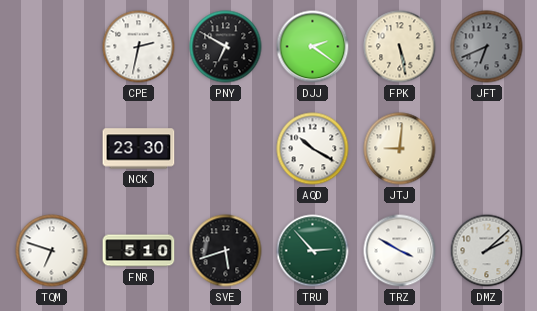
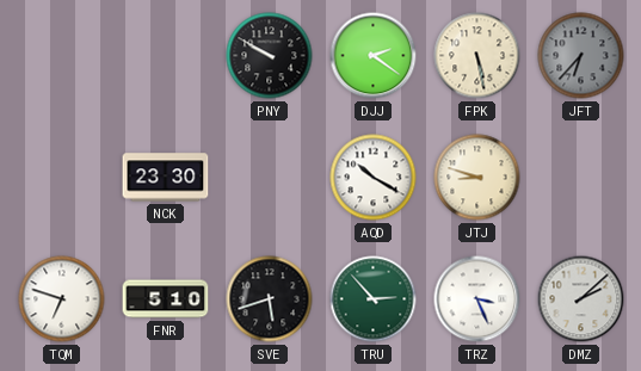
CPE: 2:32 -> none
PNY: 6:50 -> 9:50
JFT: 6:41 -> 6:37
JTJ: 9:01 -> 8:48
TRZ: 3:50 -> 3:26
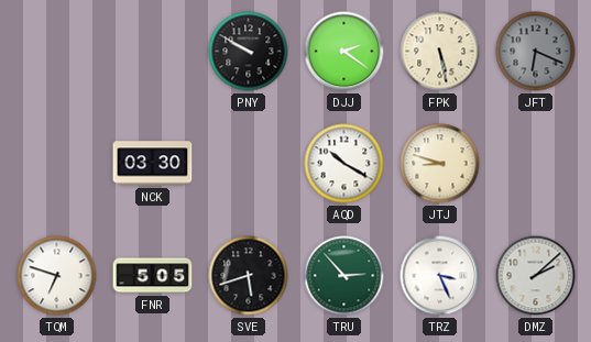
JFT: 6:37 -> 6:19
NCK: 23:30 -> 03:30
FNR: 5:10 -> 5:05
